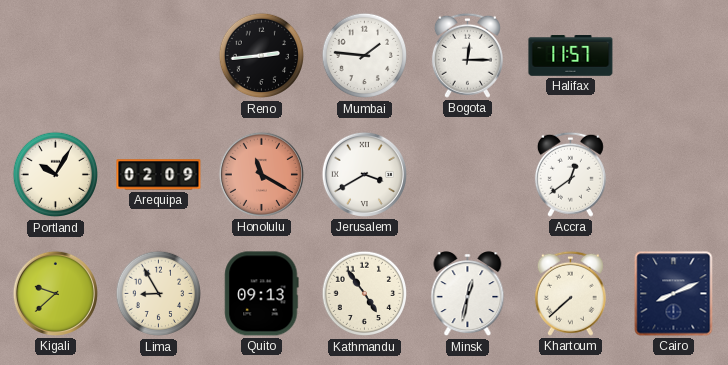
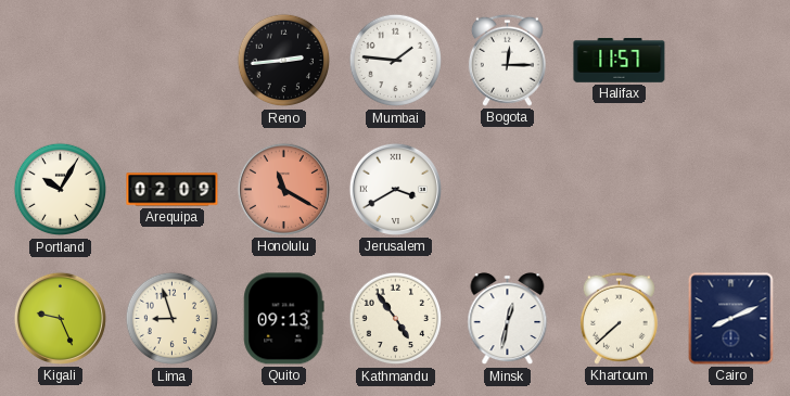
Accra: 12:39 -> none
Kigali: 9:38 -> 9:26
Lima: 8:55 -> 8:57
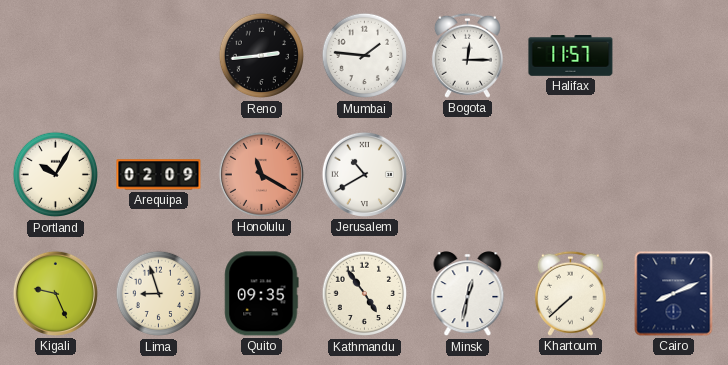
Jerusalem: 3:40 -> 10:40
Quito: 09:13 -> 09:35
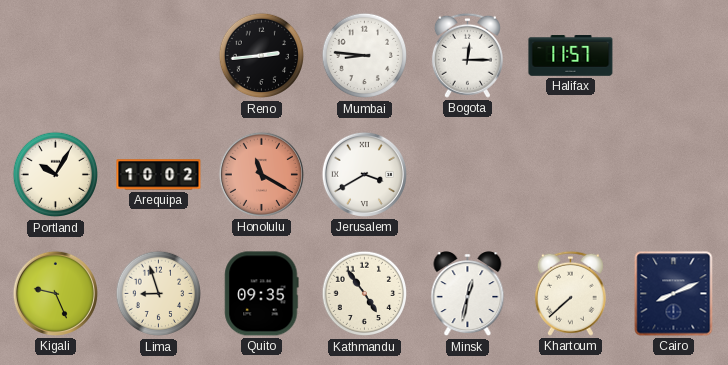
Mumbai: 1:46 -> 8:46
Arequipa: 02:09 -> 10:02
Jerusalem: 10:40 -> 3:40
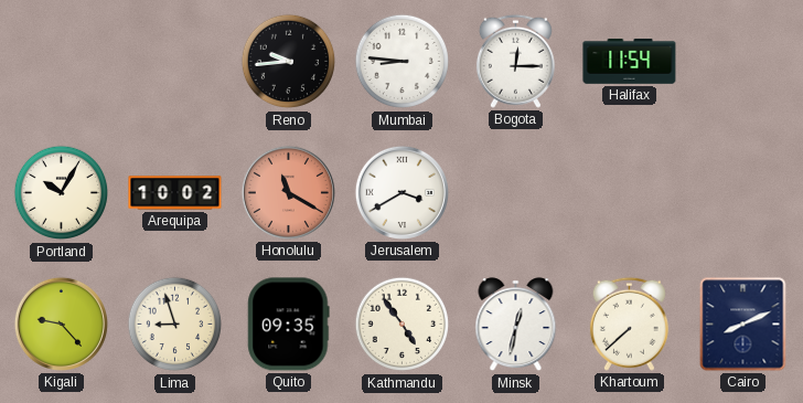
Reno: 2:44 -> 9:44
Halifax: 11:57 -> 11:54
Kigali: 9:26 -> 9:23
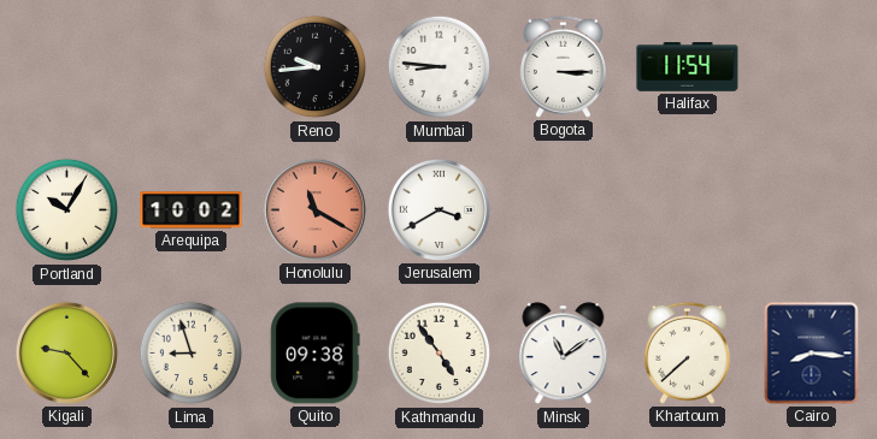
Bogota: 12:15 -> 3:15
Quito: 09:35 -> 09:38
Minsk: 12:32 -> 11:09
Cairo: 8:11 -> 8:16
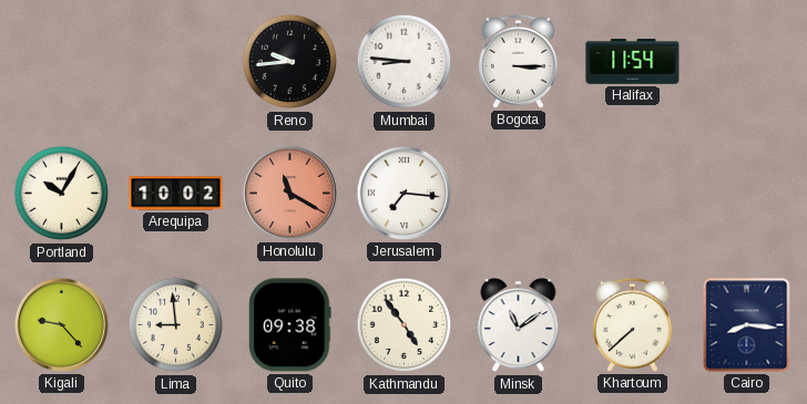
Jerusalem: 3:40 -> 7:16
Lima: 8:57 -> 8:59
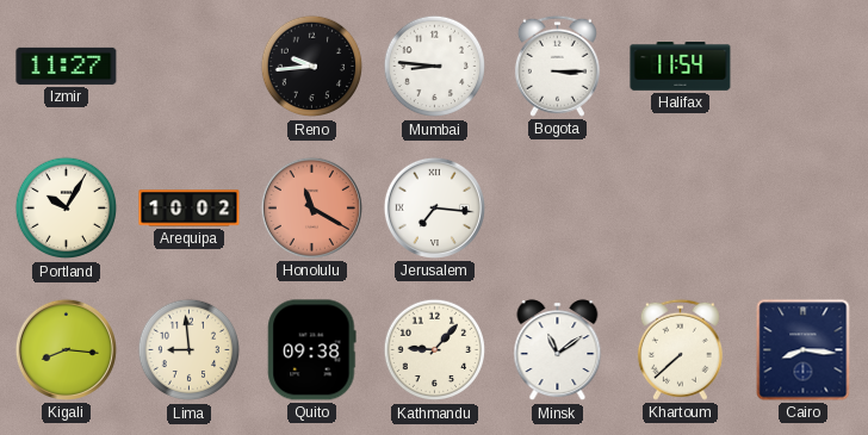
Izmir: none -> 11:27
Kigali: 9:23 -> 8:16
Kathmandu: 4:54 -> 9:07
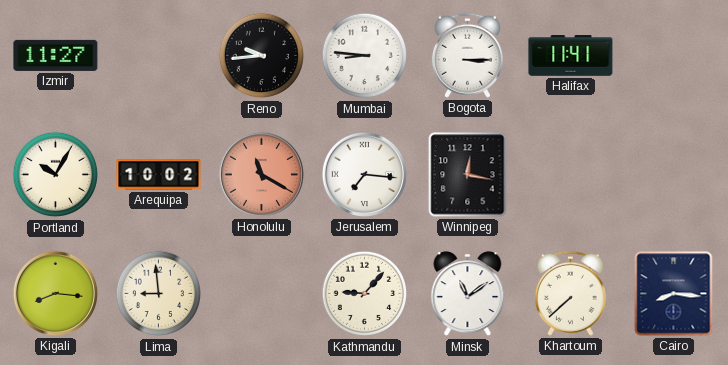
Halifax: 11:54 -> 11:41
Winnipeg: none -> 12:17
Quito: 09:38 -> none
